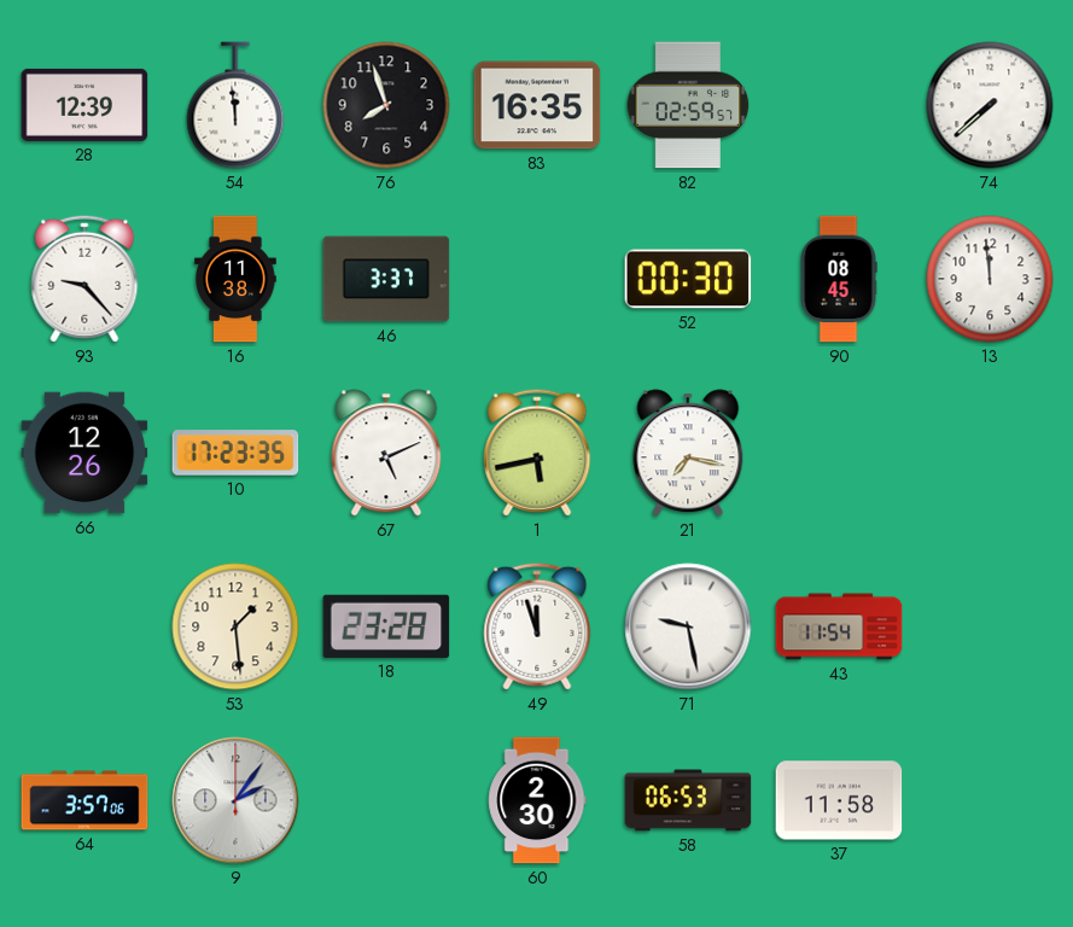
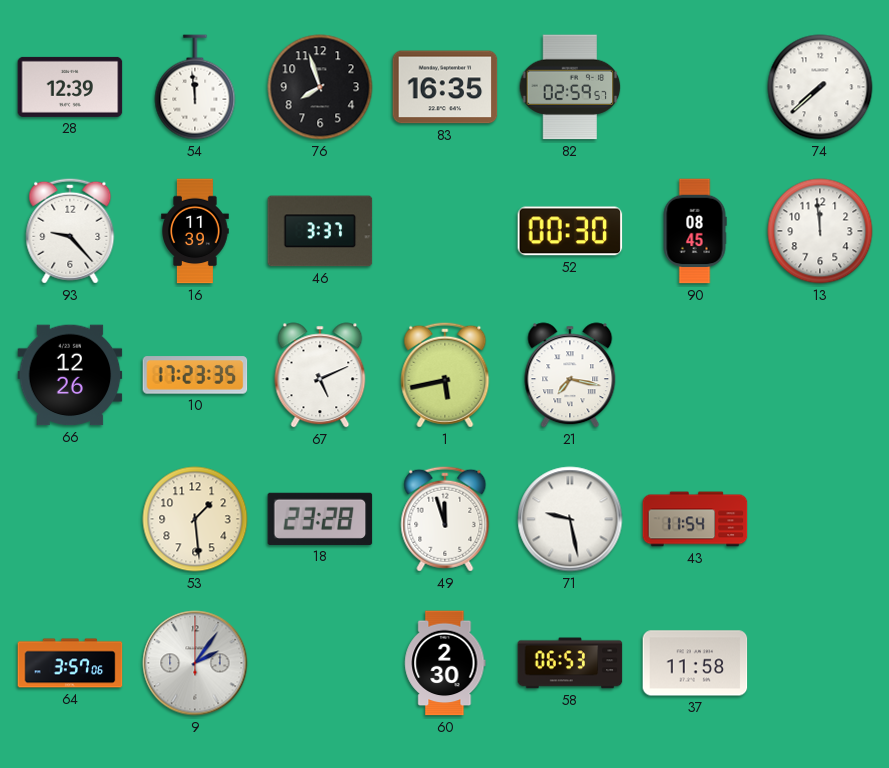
16: 11:38 -> 11:39
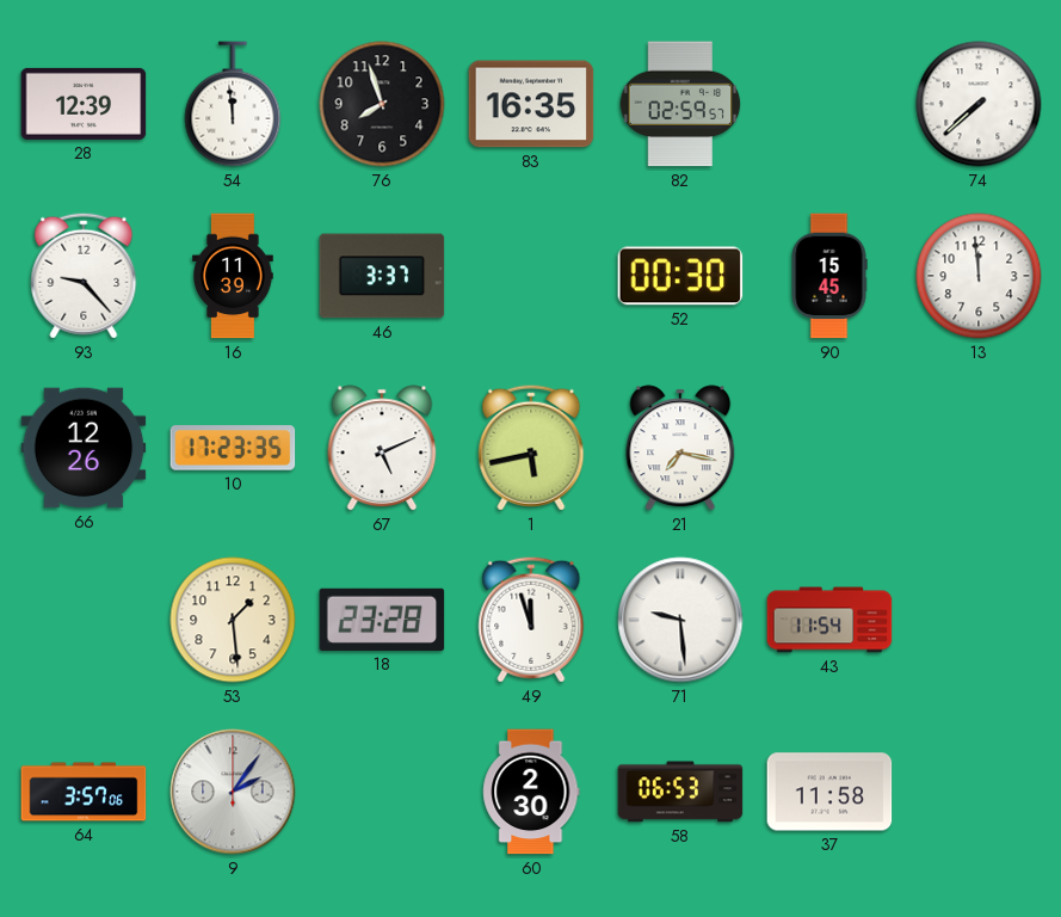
90: 08:45 -> 15:45
71: 9:28 -> 9:29
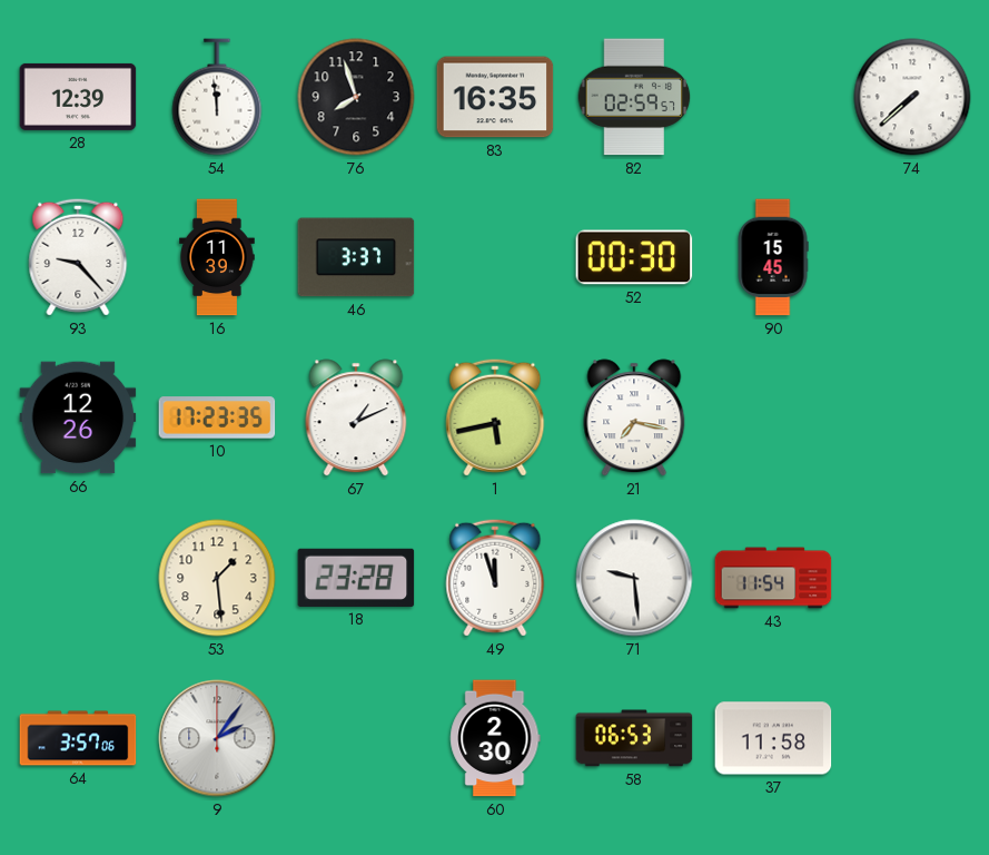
13: 11:59 -> none
67: 5:11 -> 1:11
